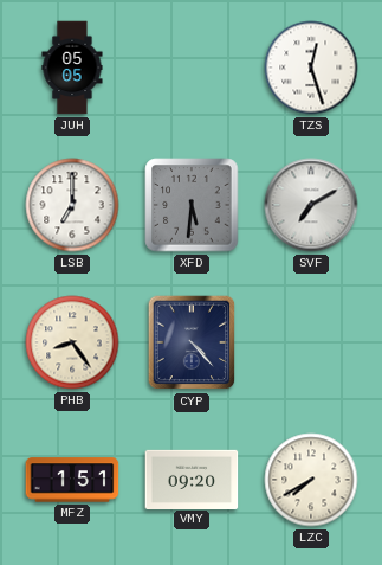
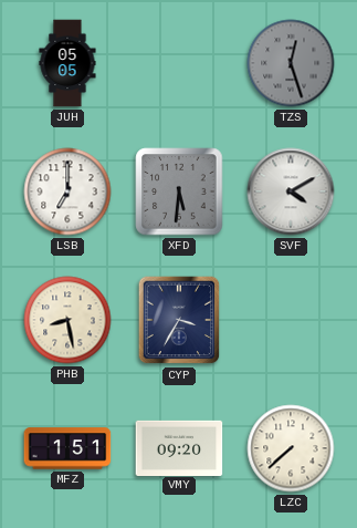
TZS dial: white -> grey
SVF: 7:10 -> 4:10
PHB: 8:24 -> 8:28
CYP: 4:23 -> 3:35
LZC: 7:40 -> 7:38
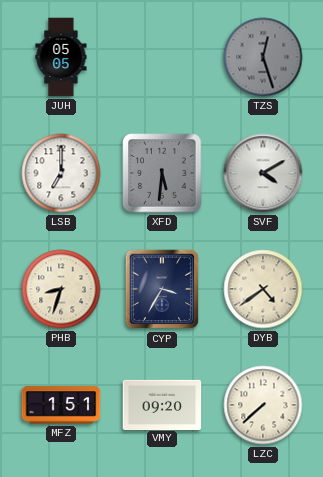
PHB: 8:28 -> 8:33
DYB: none -> 4:39
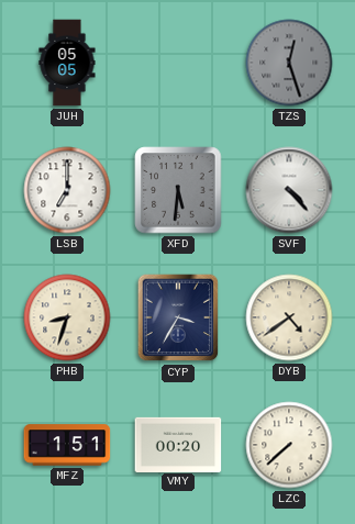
SVF: 4:10 -> 4:23
VMY: 09:20 -> 00:20
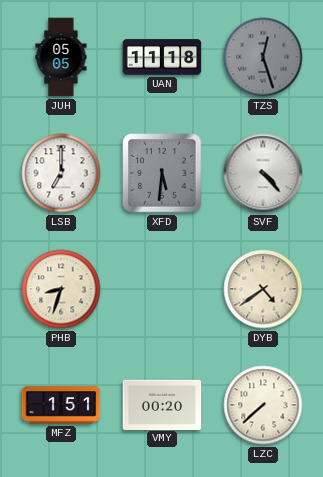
UAN: none -> 11:18
CYP: 3:35 -> none
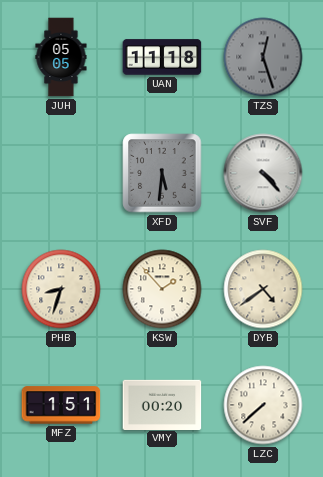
LSB: 7:00 -> none
KSW: none -> 1:53
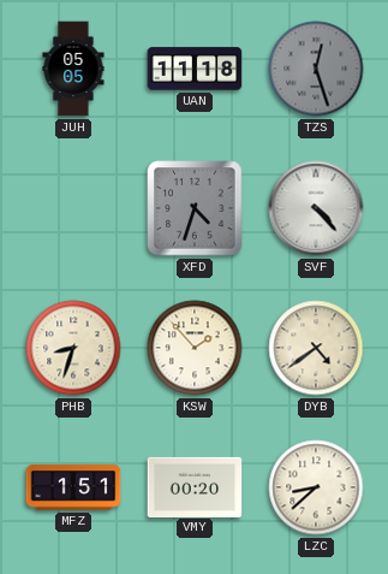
XFD: 5:31 -> 4:33
LZC: 7:38 -> 8:38
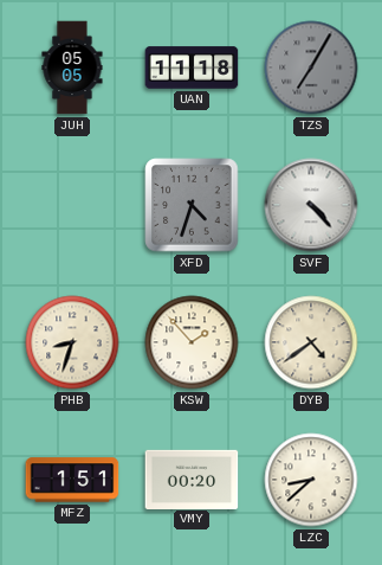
TZS: 12:27 -> 7:05
